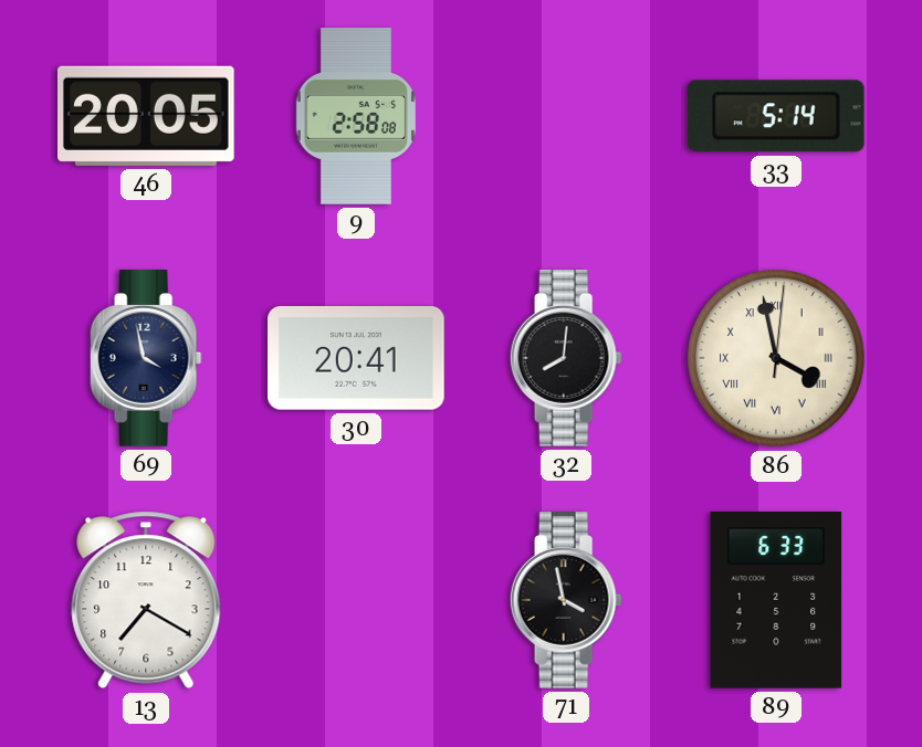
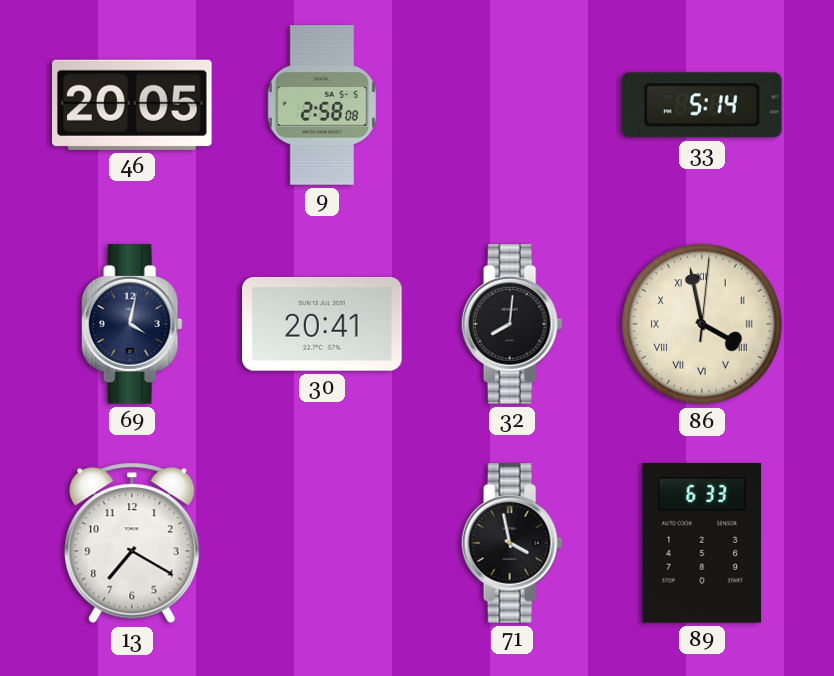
69: 3:58 -> 4:02
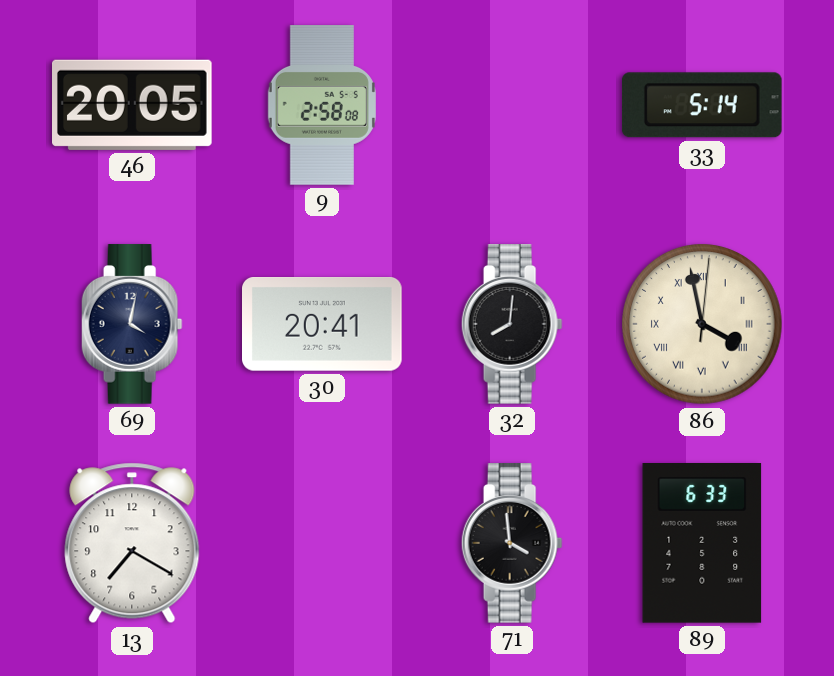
71: 3:58 -> 3:59
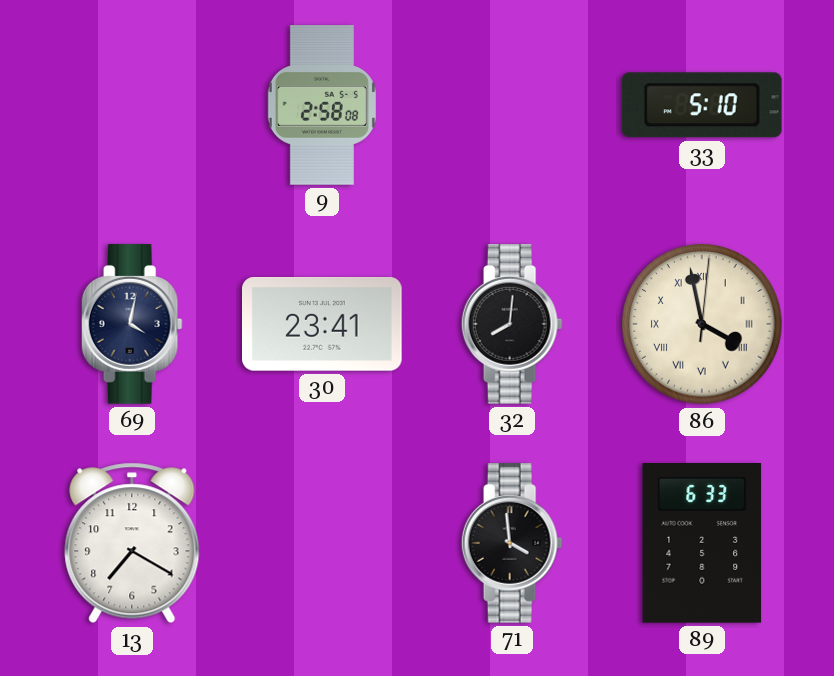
46: 20:05 -> none
33: 5:14 -> 5:10
30: 20:41 -> 23:41
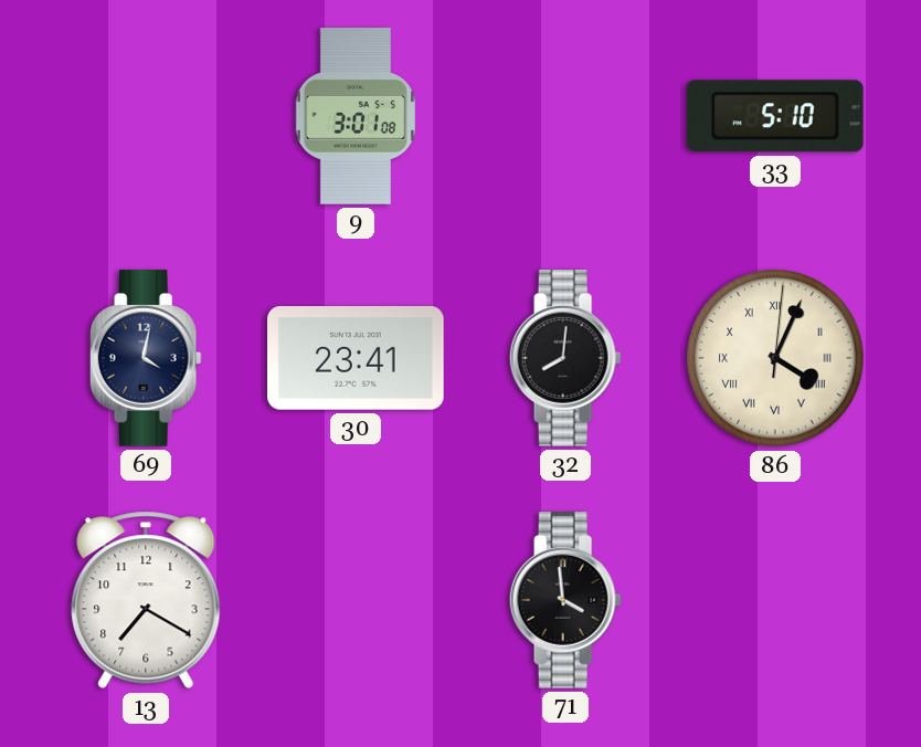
9: 2:58 -> 3:01
86: 3:58 -> 4:04
89: 6:33 -> none
